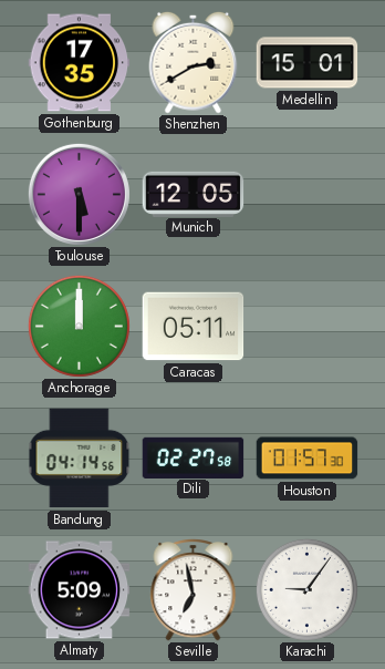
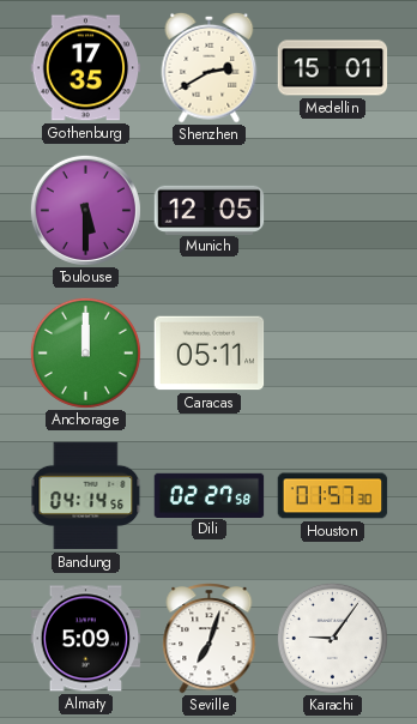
Seville: 6:58 -> 7:03
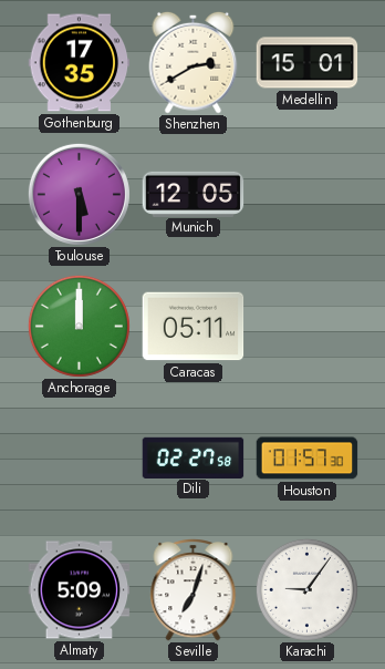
Bandung: 04:14 -> none
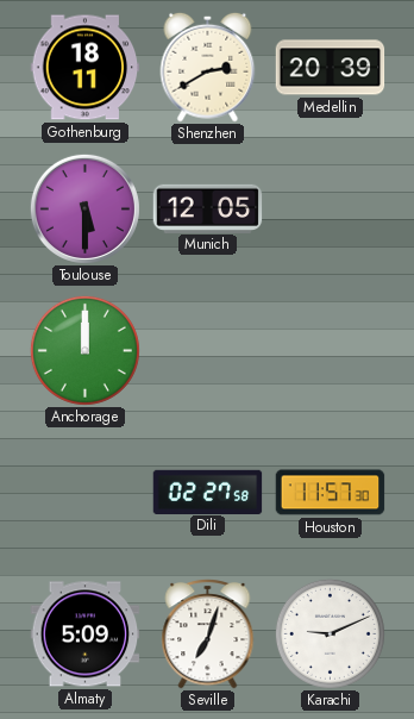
Gothenburg: 17:35 -> 18:11
Medellin: 15:01 -> 20:39
Caracas: 05:11 -> none
Houston: 01:57 -> 11:57
Karachi: 9:06 -> 9:11
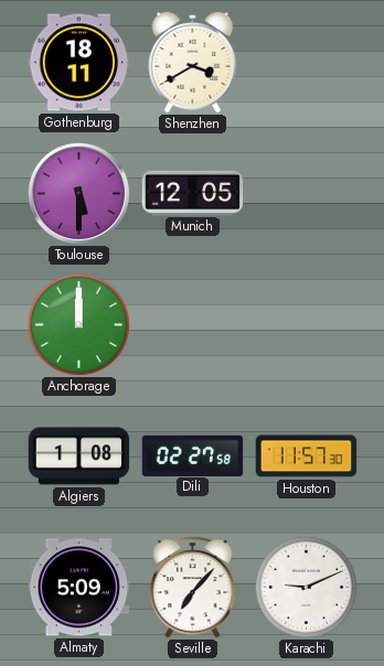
Shenzhen: 2:40 -> 3:40
Medellin: 20:39 -> none
Algiers: none -> 1:08
Seville: 7:03 -> 7:07
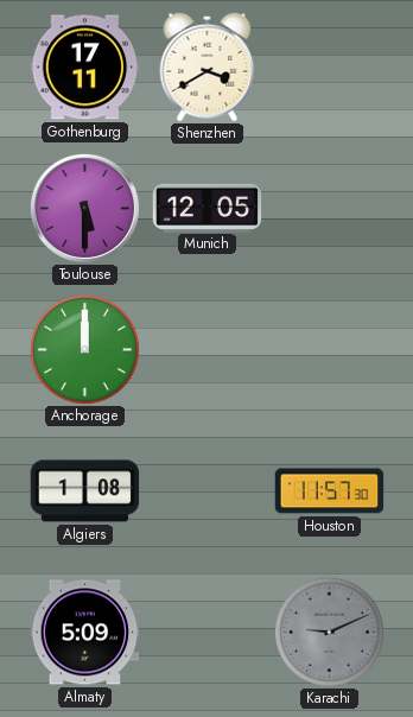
Gothenburg: 18:11 -> 17:11
Dili: 02:27 -> none
Seville: 7:07 -> none
Karachi dial: white -> grey
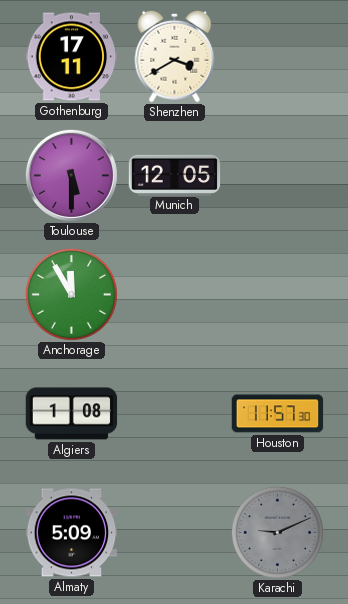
Anchorage: 12:00 -> 11:55
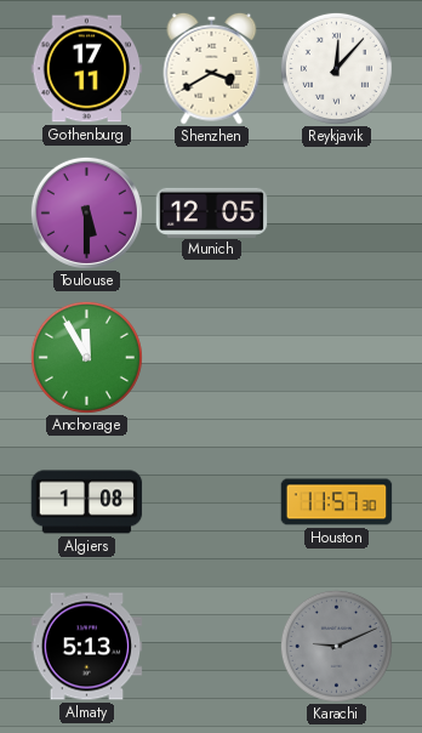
Reykjavik: none -> 12:07
Almaty: 5:09 -> 5:13
